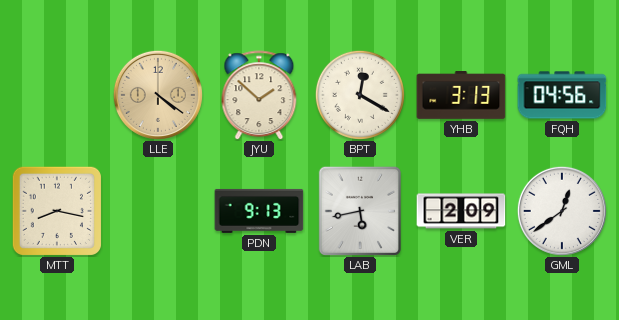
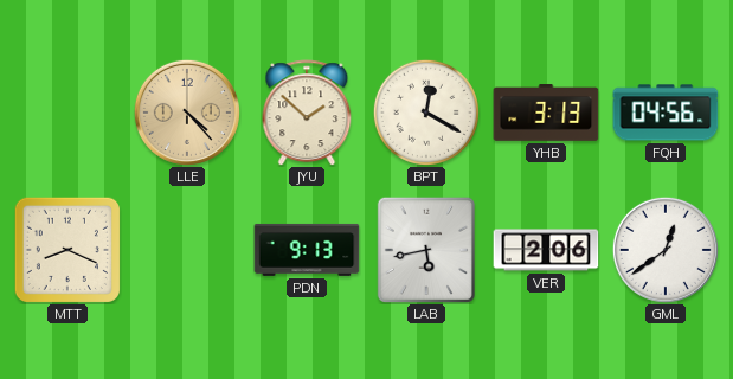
LLE: 4:21 -> 4:23
MTT: 8:17 -> 8:19
VER: 2:09 -> 2:06
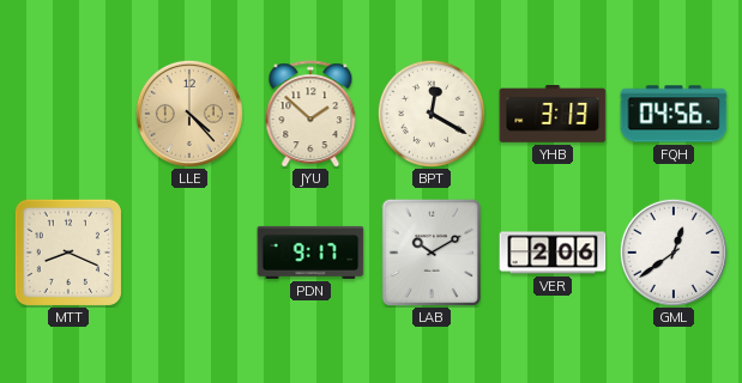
PDN: 9:13 -> 9:17
LAB: 5:43 -> 10:10
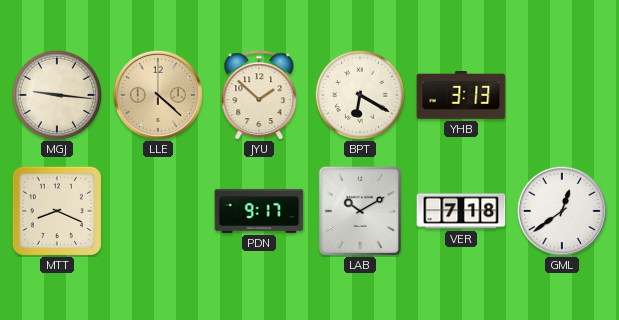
MGJ: none -> 9:16
LLE: 4:23 -> 4:22
BPT: 12:20 -> 6:20
FQH: 04:56 -> none
VER: 2:06 -> 7:18
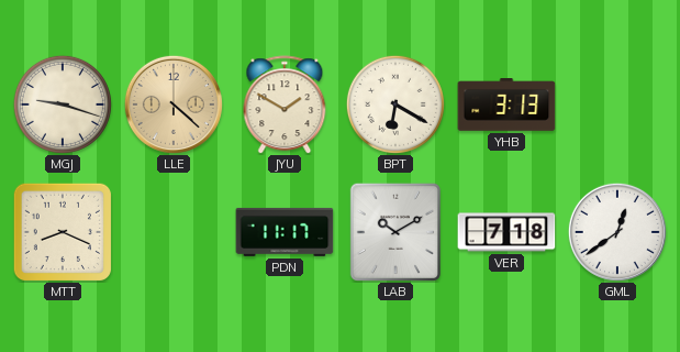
MGJ: 9:16 -> 9:18
JYU: 1:52 -> 1:50
PDN: 9:17 -> 11:17
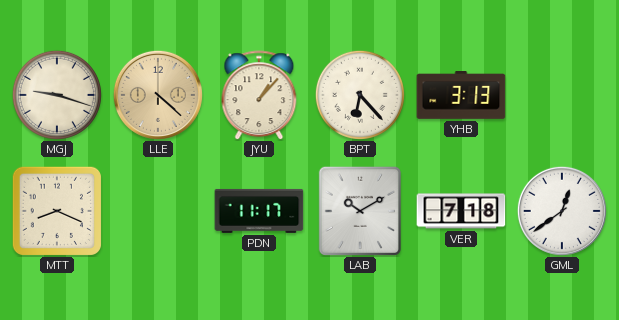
JYU: 1:50 -> 1:07
BPT: 6:20 -> 6:23
